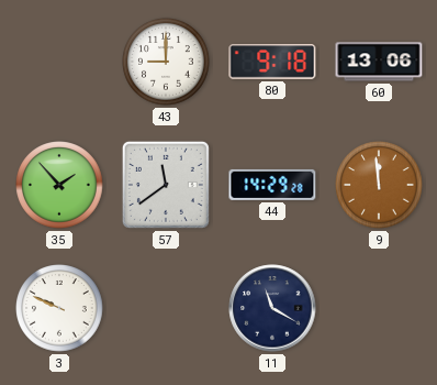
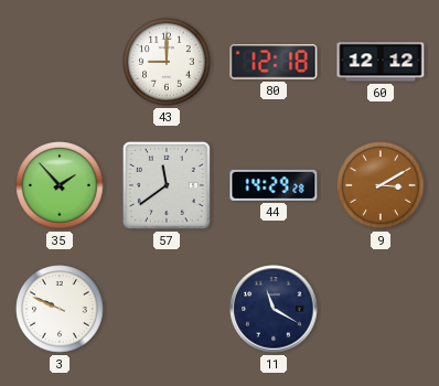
80: 9:18 -> 12:18
60: 13:06 -> 12:12
9: 11:59 -> 3:10
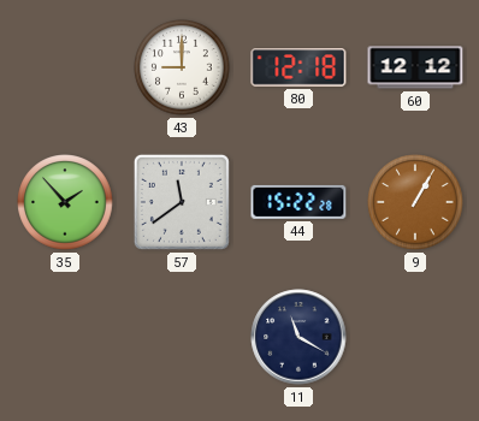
44: 14:29 -> 15:22
9: 3:10 -> 1:05
3: 9:49 -> none
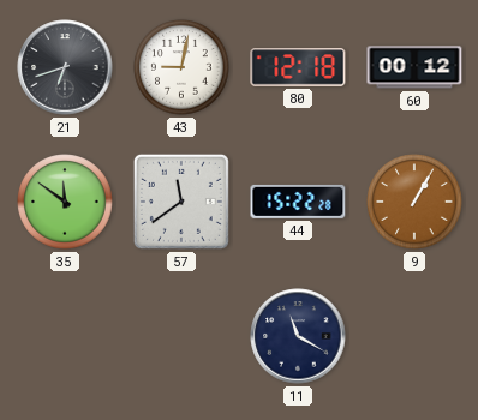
21: none -> 6:42
43: 9:00 -> 9:02
60: 12:12 -> 00:12
35: 1:53 -> 11:51
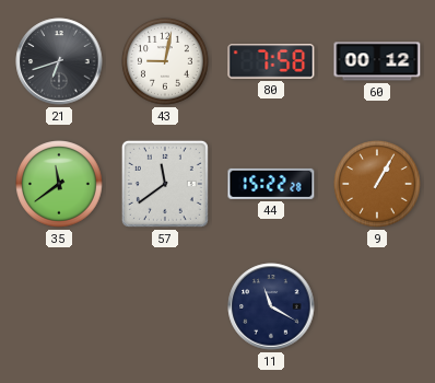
80: 12:18 -> 7:58
35: 11:51 -> 11:39
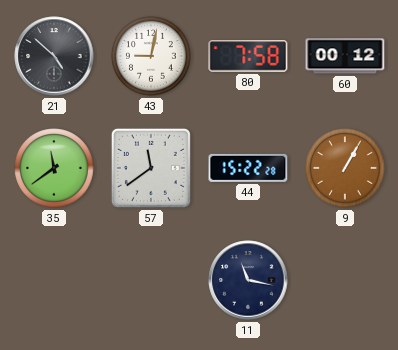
21: 6:42 -> 4:52
11: 11:20 -> 11:17
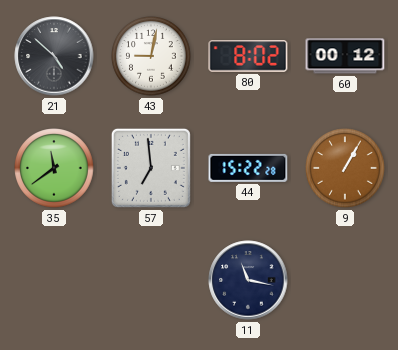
80: 7:58 -> 8:02
57: 11:39 -> 6:59
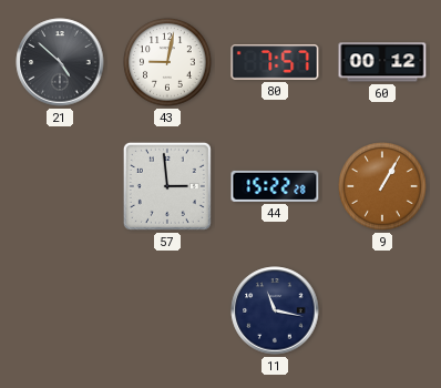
80: 8:02 -> 7:57
35: 11:39 -> none
57: 6:59 -> 2:59
